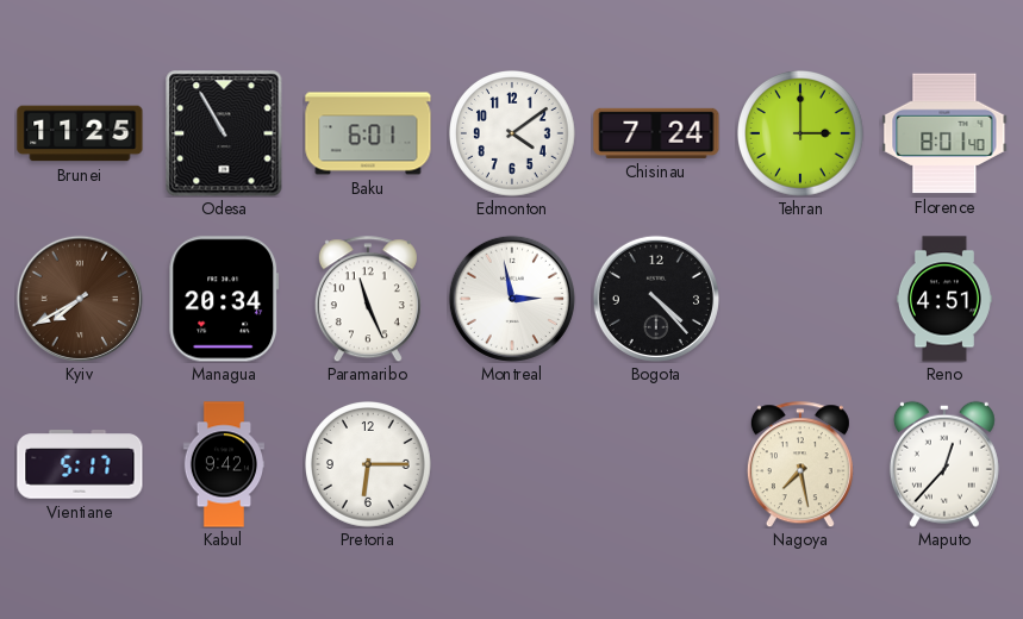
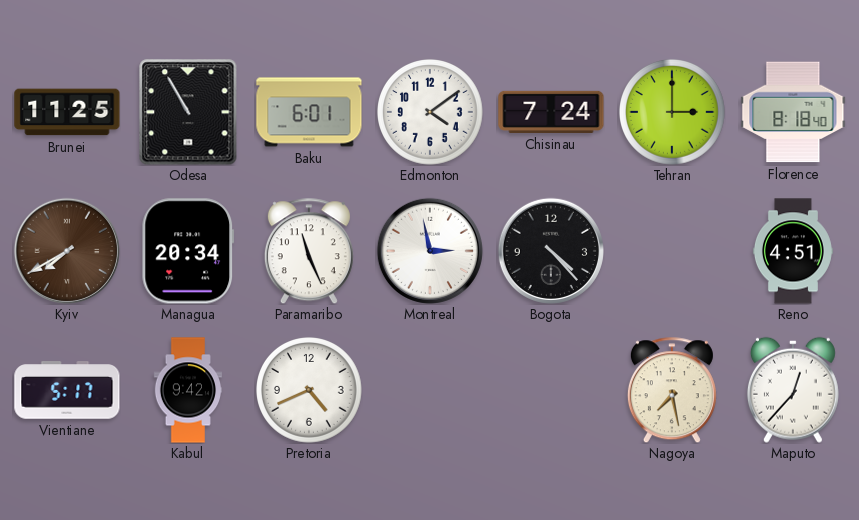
Florence: 8:01 -> 8:18
Pretoria: 6:15 -> 4:41
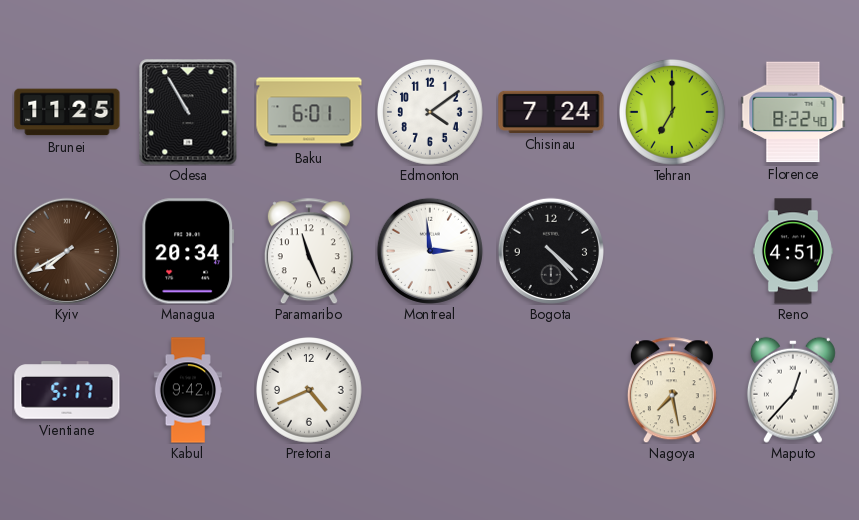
Tehran: 3:00 -> 7:00
Florence: 8:18 -> 8:22
Montreal: 2:58 -> 2:59
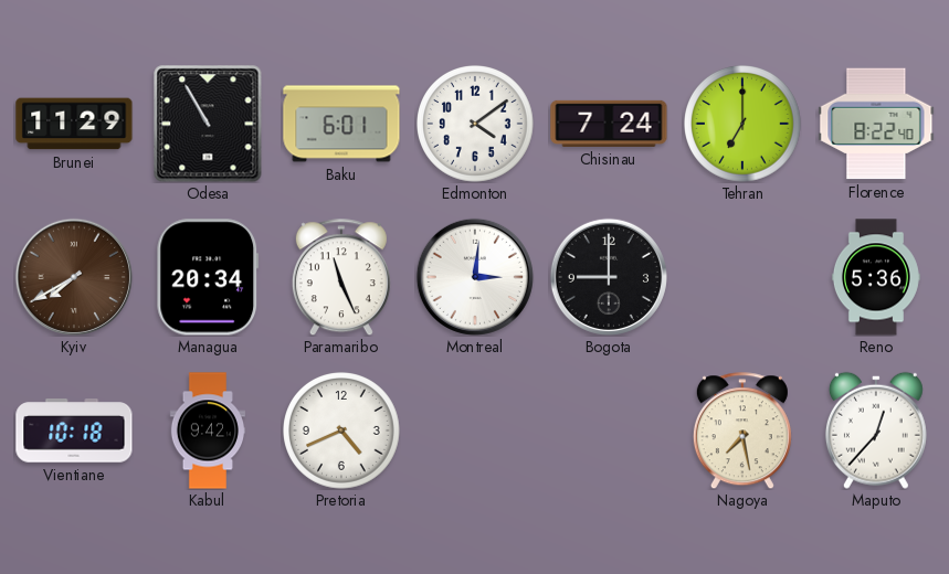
Brunei: 11:25 -> 11:29
Montreal: 2:59 -> 3:01
Bogota: 4:23 -> 9:00
Reno: 4:51 -> 5:36
Vientiane: 5:17 -> 10:18
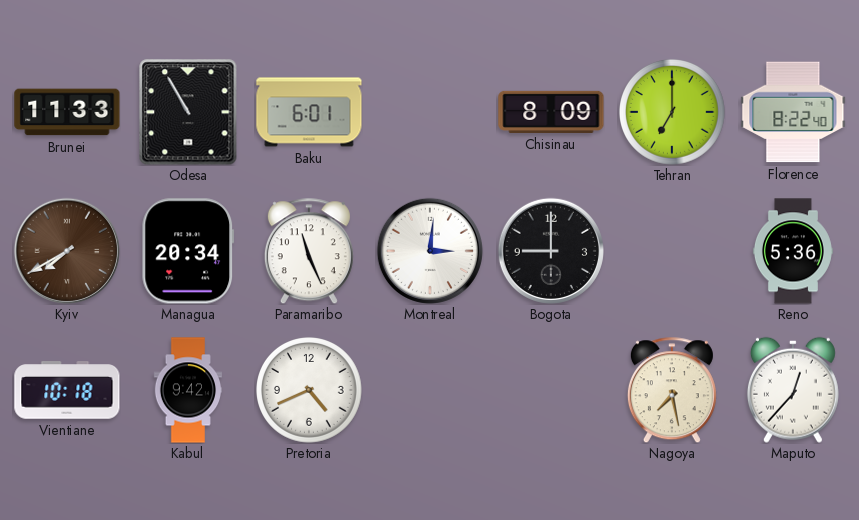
Brunei: 11:29 -> 11:33
Edmonton: 4:09 -> none
Chisinau: 7:24 -> 8:09
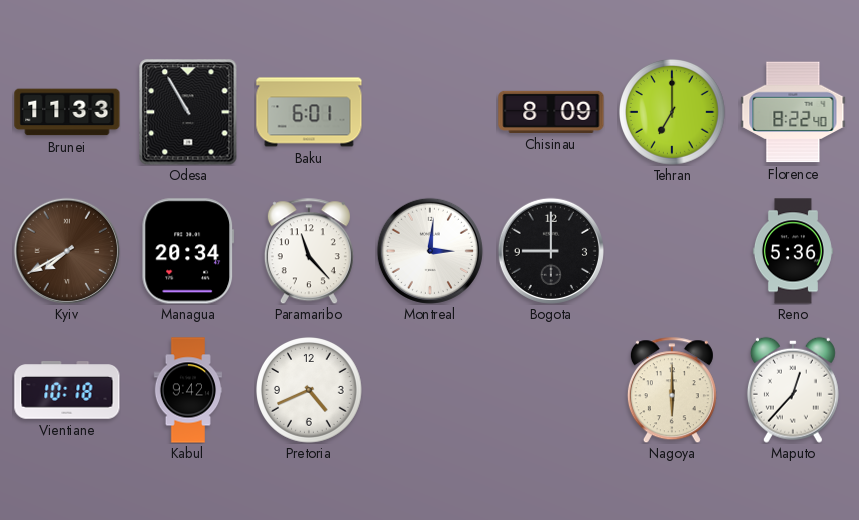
Paramaribo: 11:26 -> 11:23
Nagoya: 7:28 -> 6:00
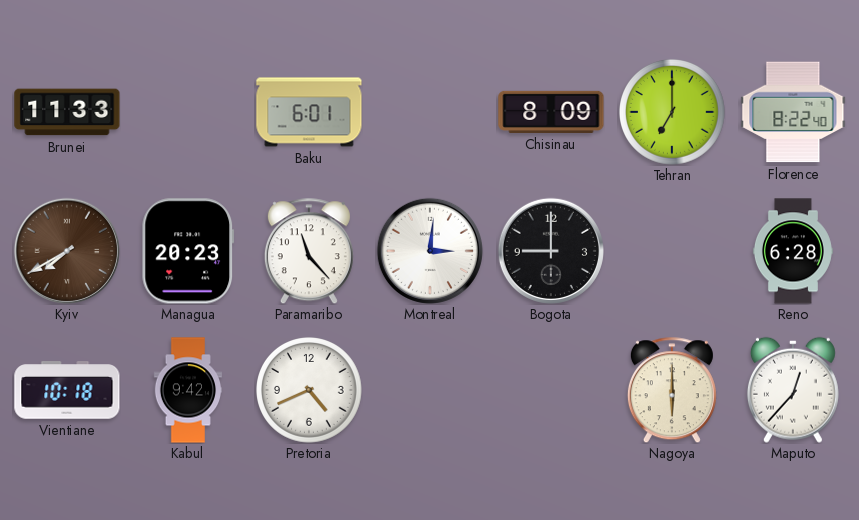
Odesa: 10:55 -> none
Managua: 20:34 -> 20:23
Reno: 5:36 -> 6:28
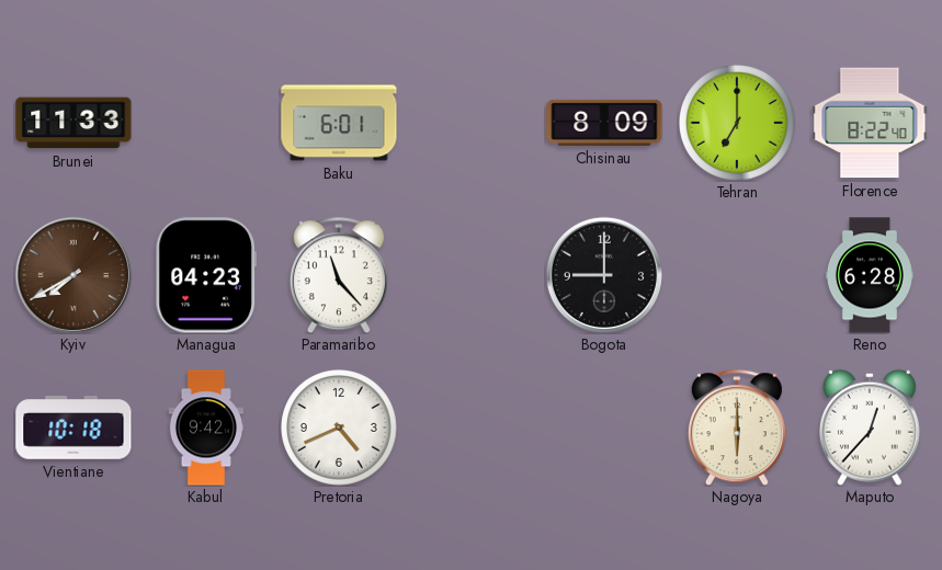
Managua: 20:23 -> 04:23
Montreal: 3:01 -> none
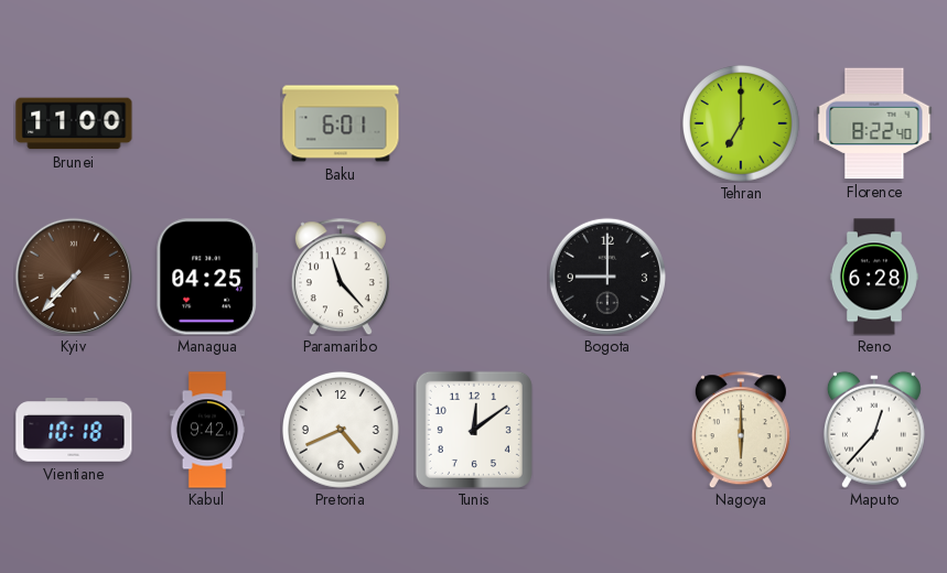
Brunei: 11:33 -> 11:00
Chisinau: 8:09 -> none
Kyiv: 7:40 -> 7:37
Managua: 04:23 -> 04:25
Tunis: none -> 12:09
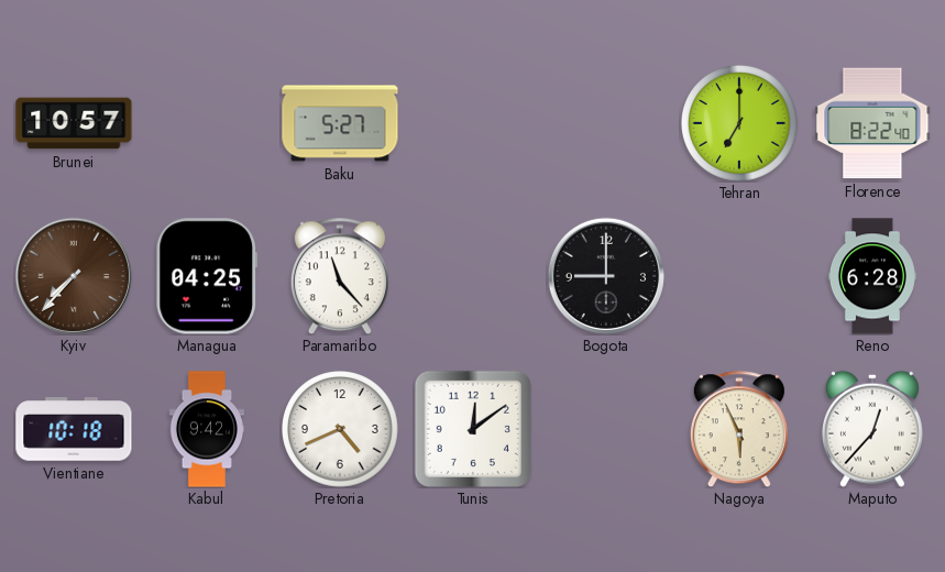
Brunei: 11:00 -> 10:57
Baku: 6:01 -> 5:27
Nagoya: 6:00 -> 5:56
